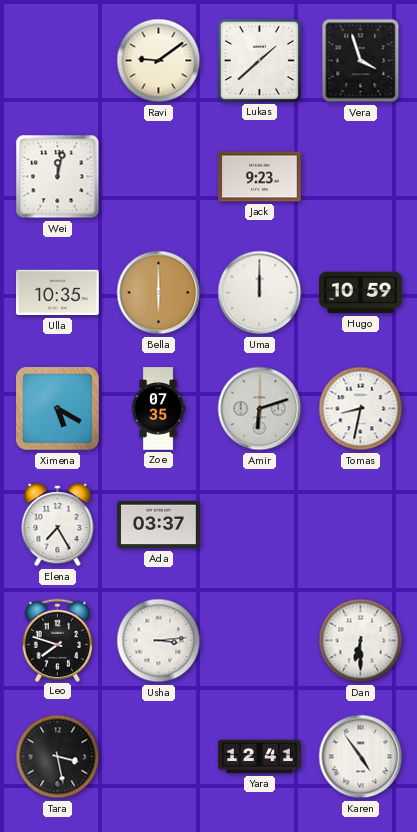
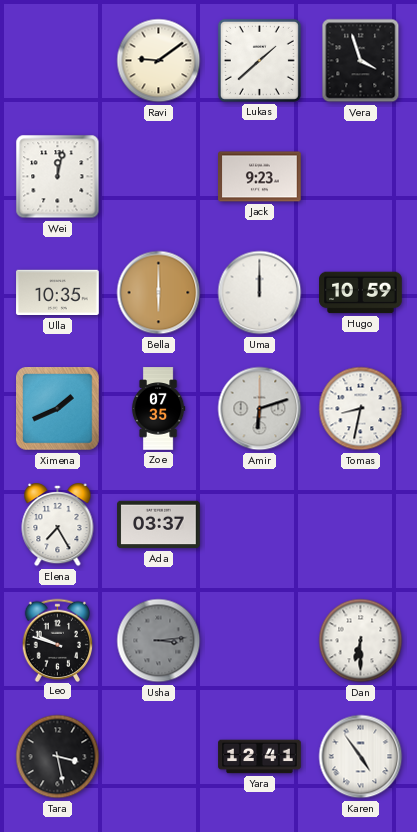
Ximena: 5:20 -> 1:41
Leo: 7:48 -> 9:48
Usha dial: white -> grey
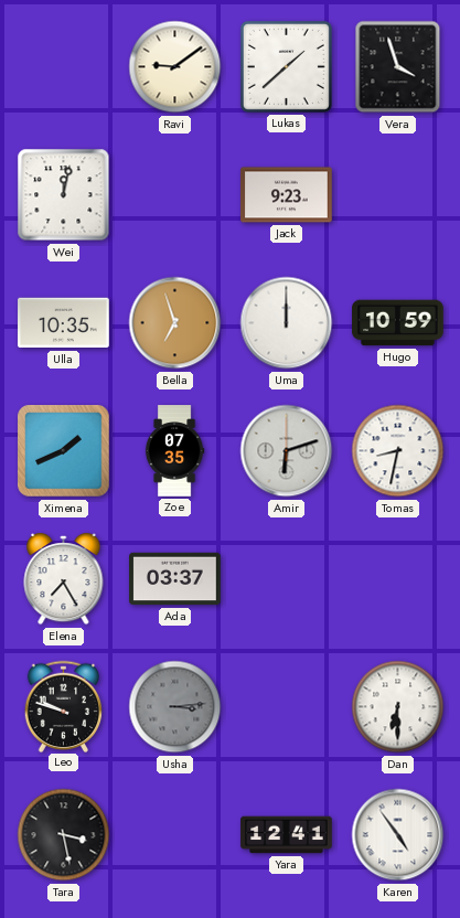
Bella: 6:00 -> 6:57
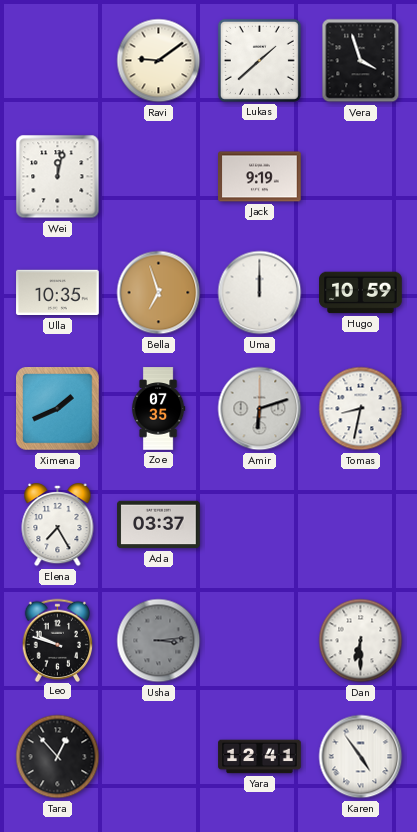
Jack: 9:23 -> 9:19
Tara: 3:28 -> 12:53
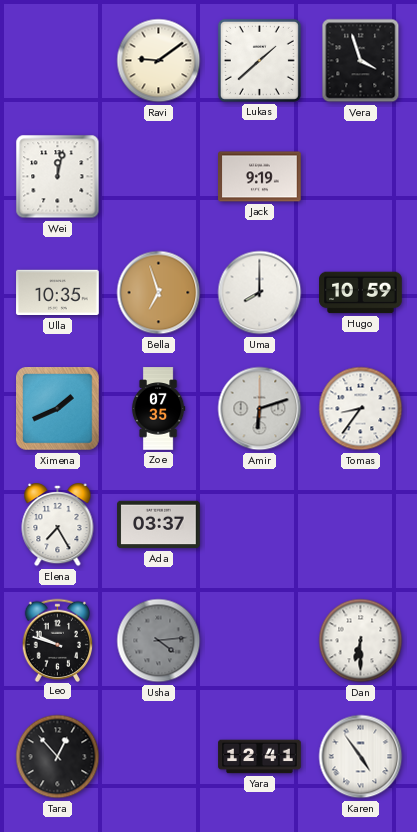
Uma: 12:00 -> 8:00
Tomas: 8:32 -> 8:36
Usha: 3:14 -> 4:14
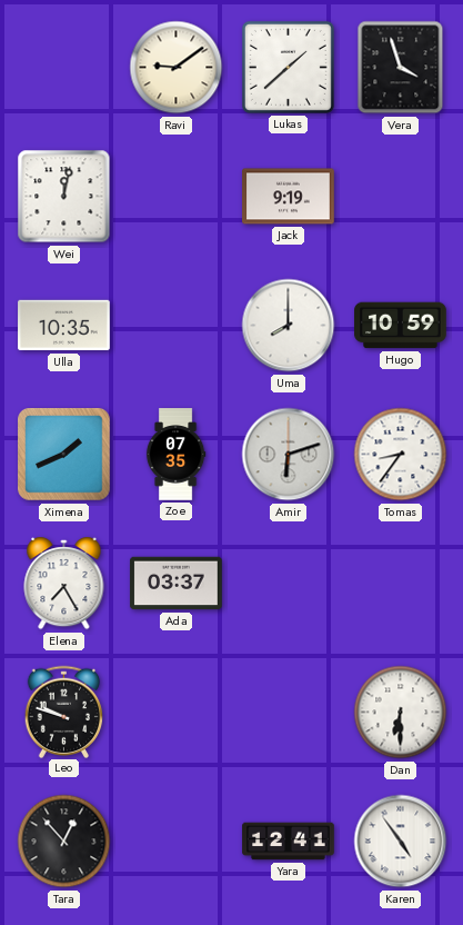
Bella: 6:57 -> none
Usha: 4:14 -> none
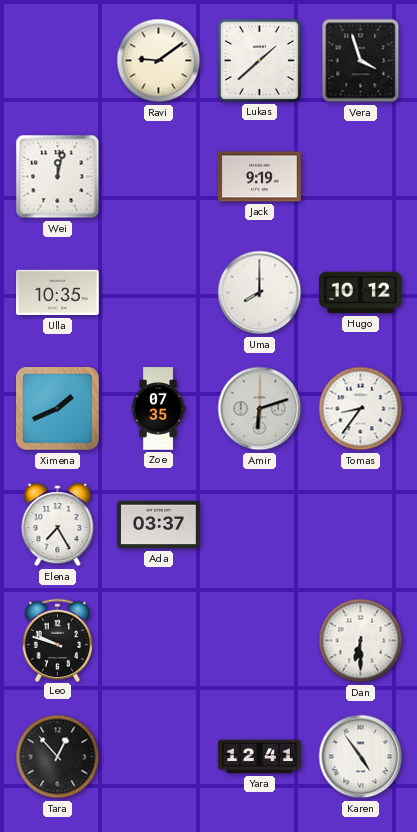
Hugo: 10:59 -> 10:12
